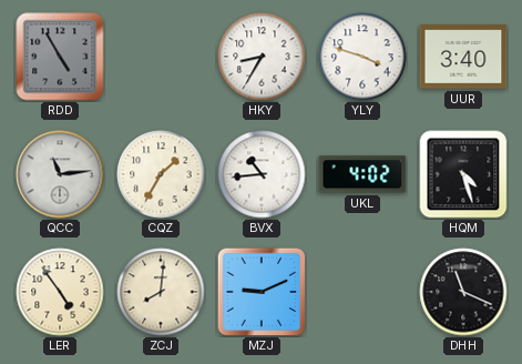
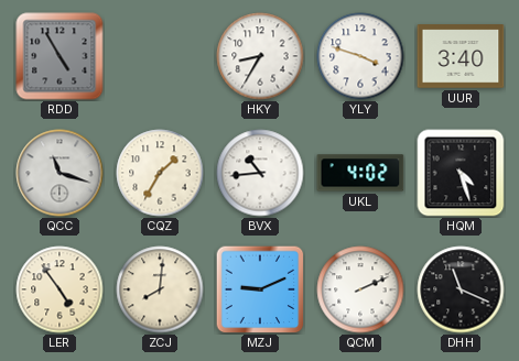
QCC: 11:14 -> 11:18
QCM: none -> 2:11
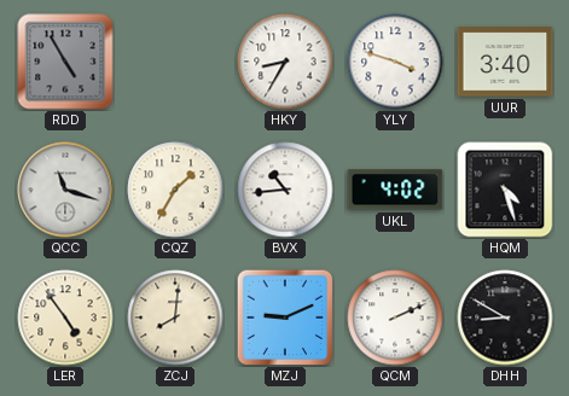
DHH: 11:19 -> 8:50
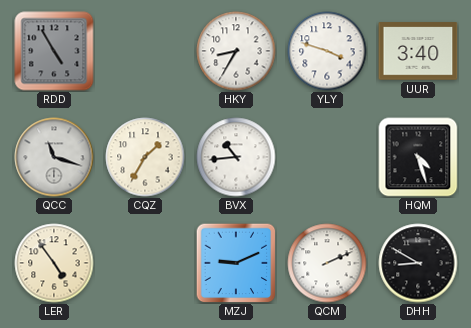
UKL: 4:02 -> none
ZCJ: 8:01 -> none
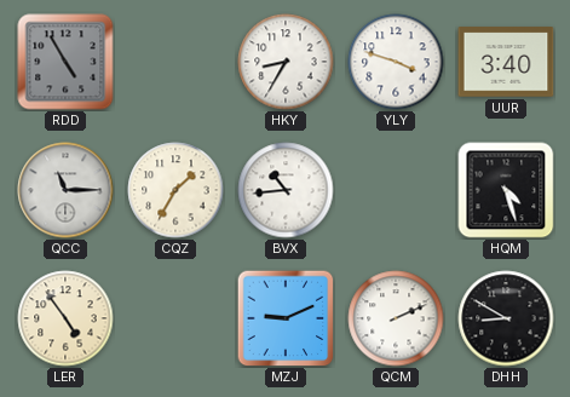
QCC: 11:18 -> 11:15
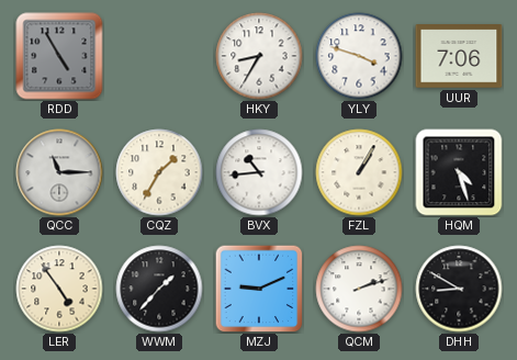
UUR: 3:40 -> 7:06
FZL: none -> 1:05
WWM: none -> 1:37
QCM: 2:11 -> 2:12
